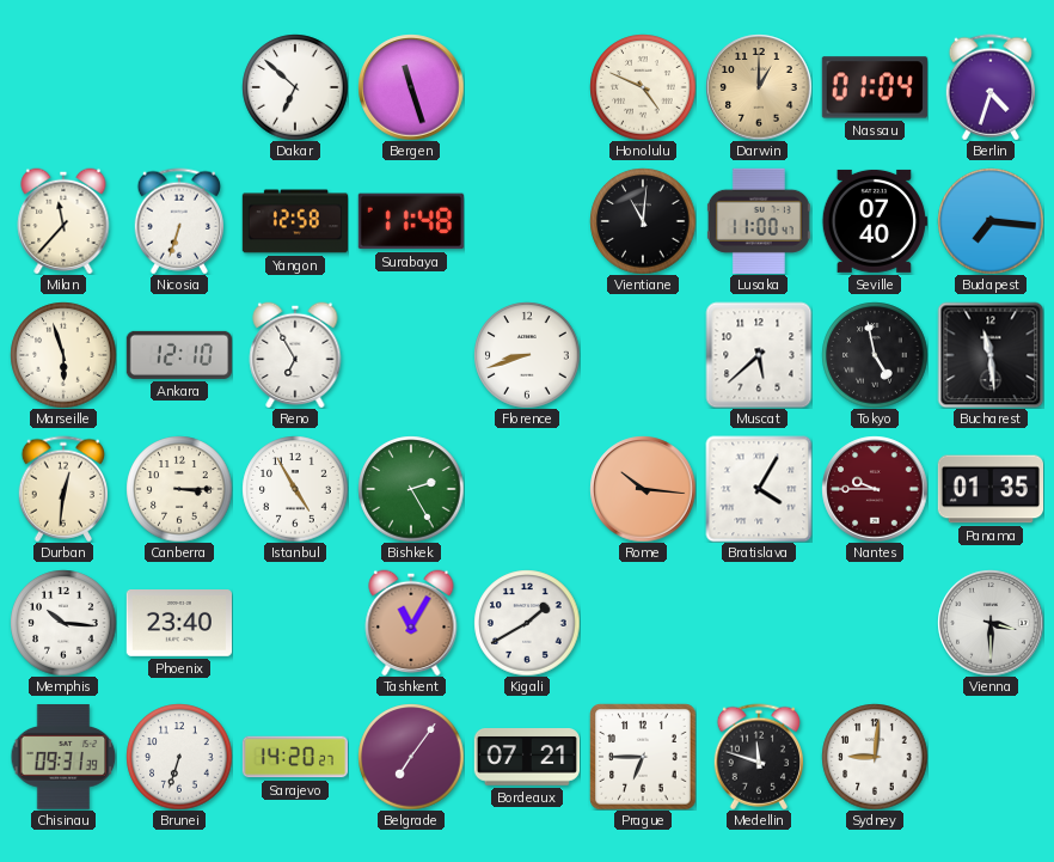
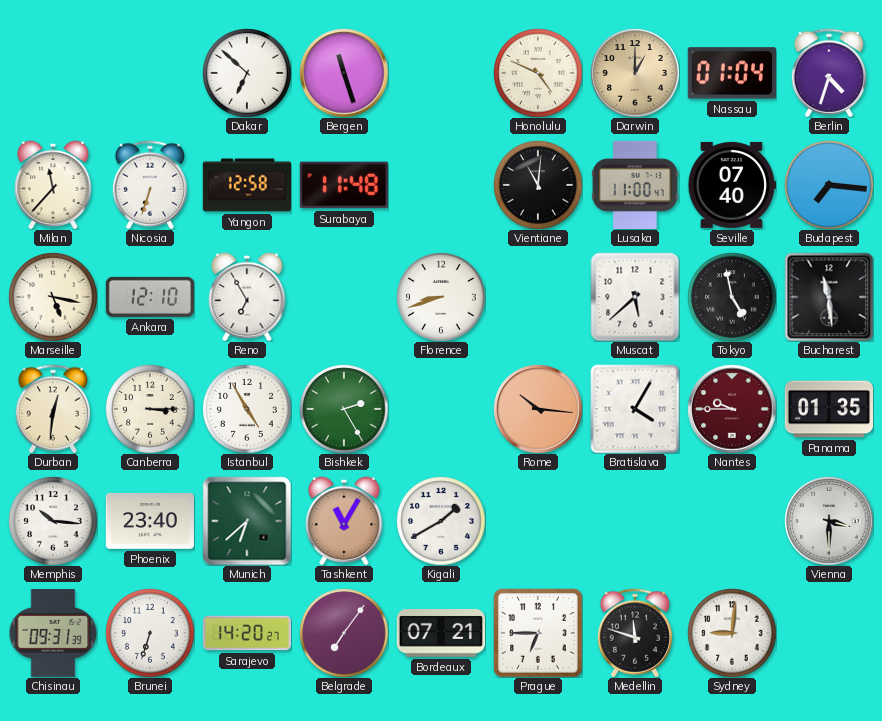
Marseille: 5:57 -> 5:17
Munich: none -> 6:38
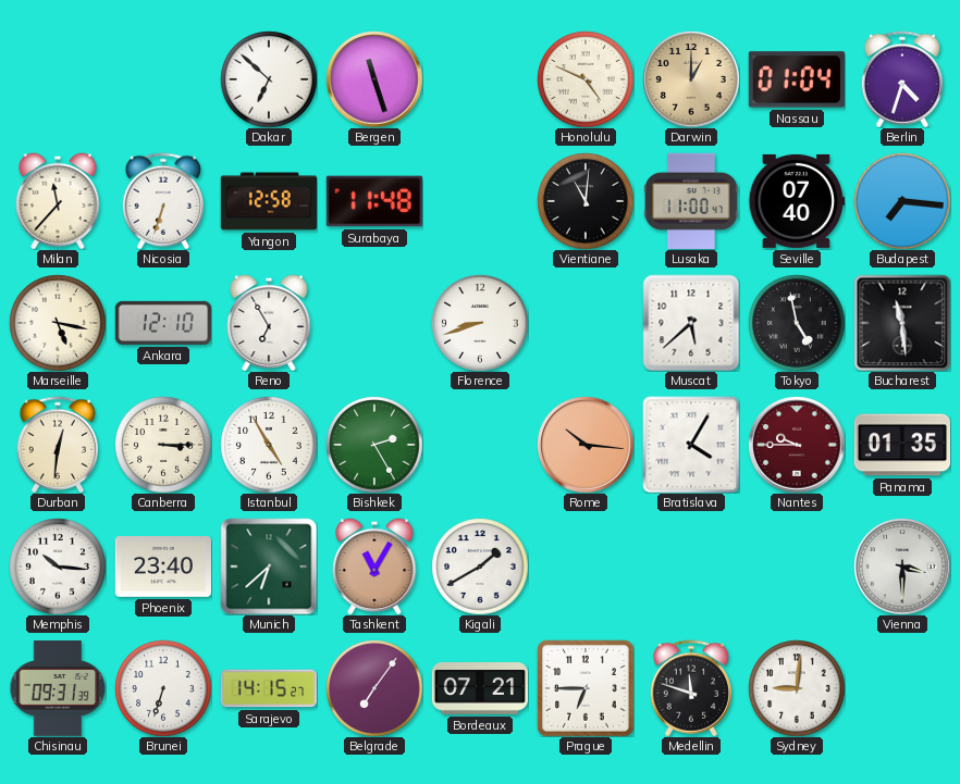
Sarajevo: 14:20 -> 14:15
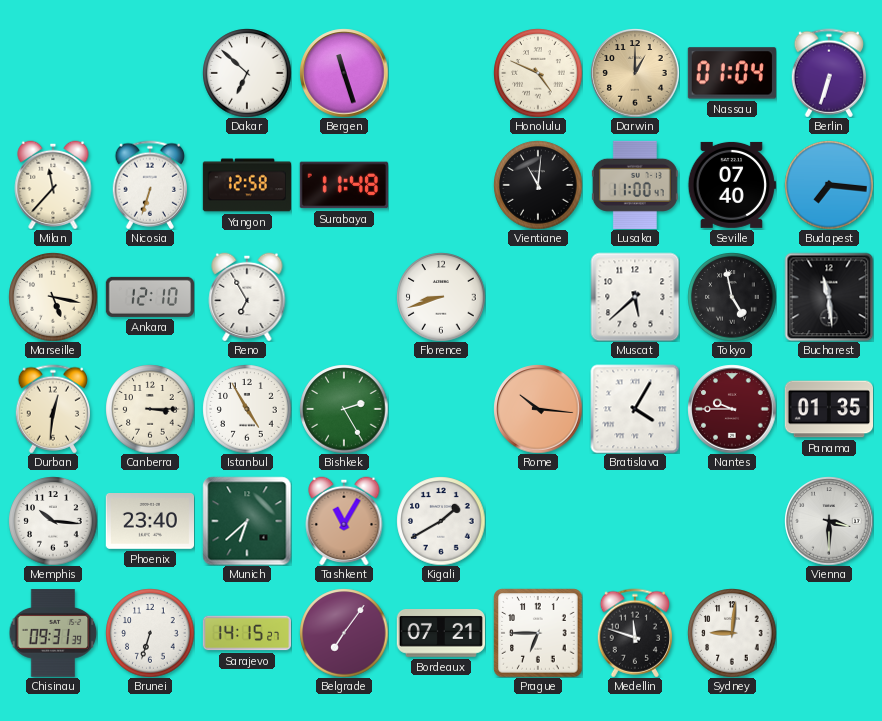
Berlin: 4:33 -> 6:33
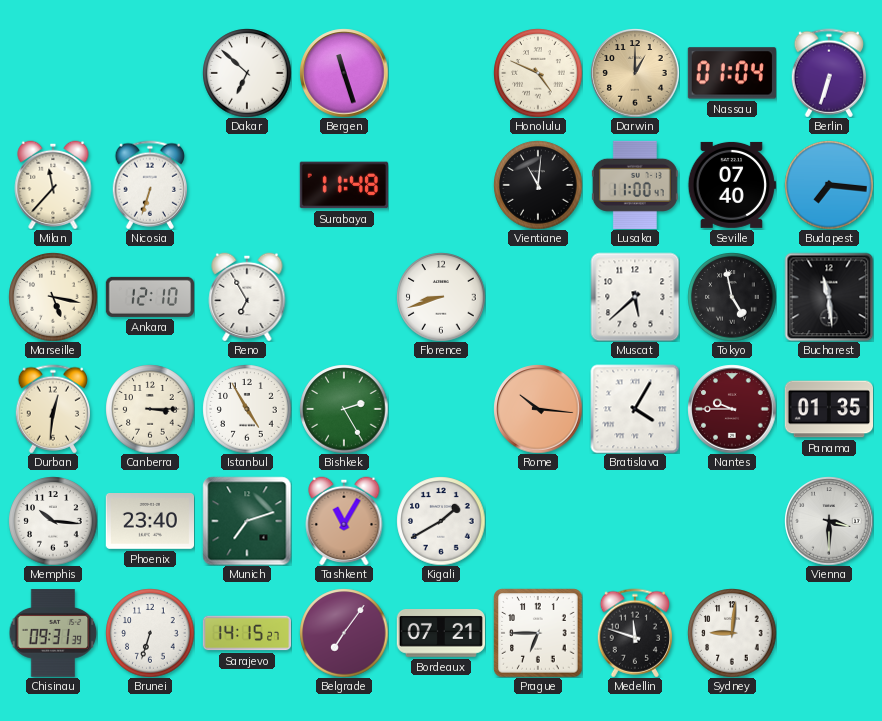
Yangon: 12:58 -> none
Munich: 6:38 -> 7:12
